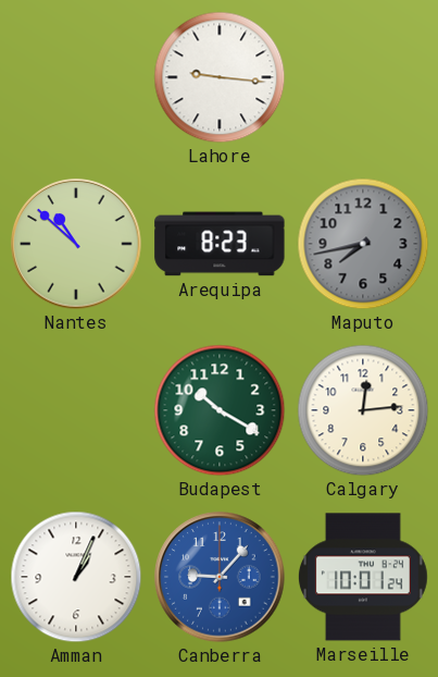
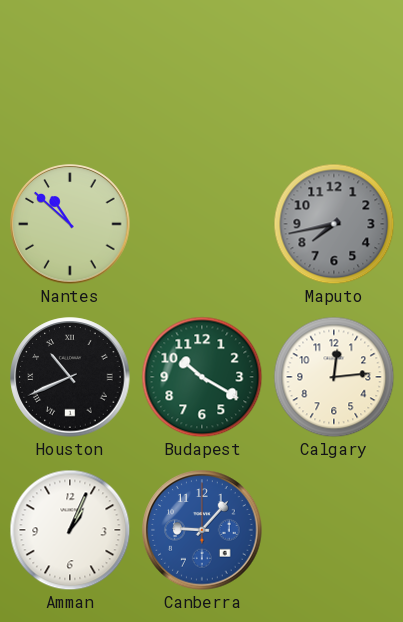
Lahore: 9:16 -> none
Arequipa: 8:23 -> none
Houston: none -> 10:41
Marseille: 10:01 -> none
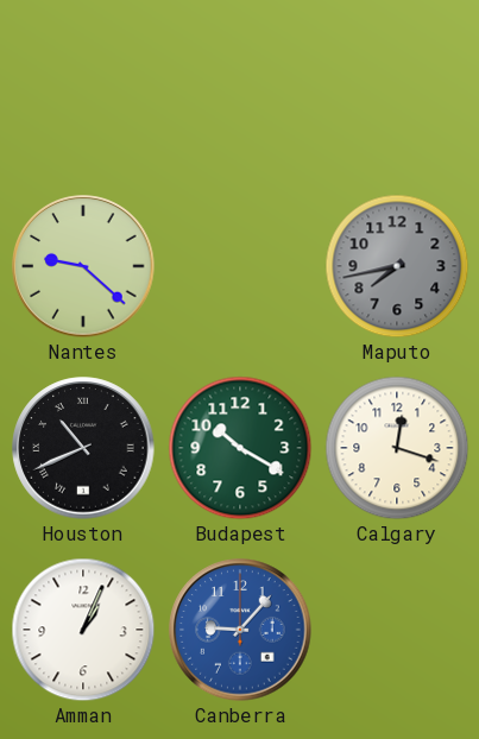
Nantes: 10:52 -> 9:22
Calgary: 12:14 -> 12:18
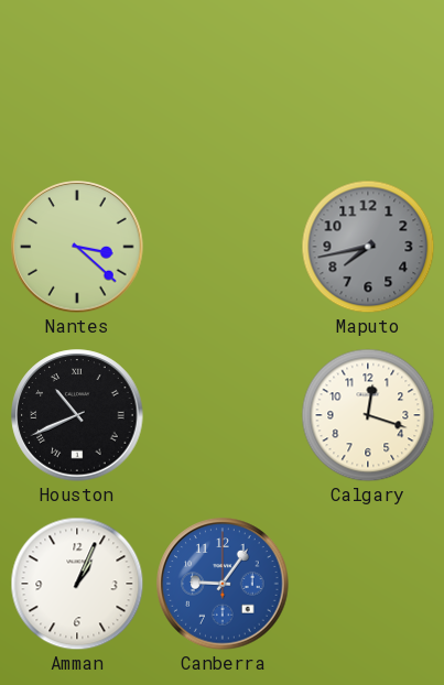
Nantes: 9:22 -> 3:22
Budapest: 10:20 -> none
Canberra: 9:07 -> 9:06
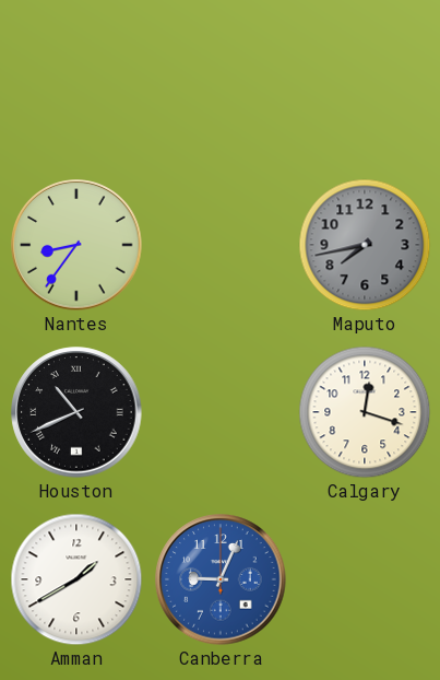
Nantes: 3:22 -> 8:36
Amman: 1:04 -> 1:40
Canberra: 9:06 -> 9:04
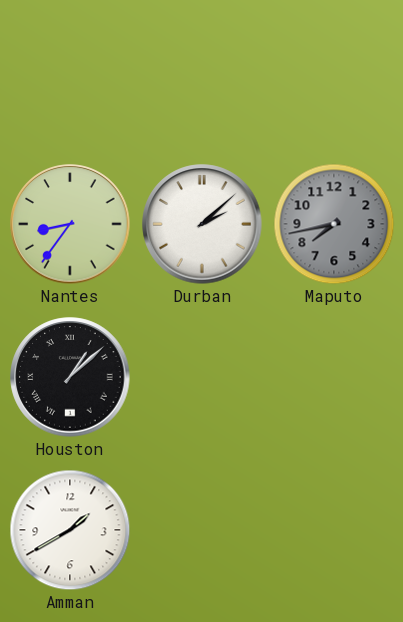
Durban: none -> 2:08
Houston: 10:41 -> 1:08
Calgary: 12:18 -> none
Canberra: 9:04 -> none
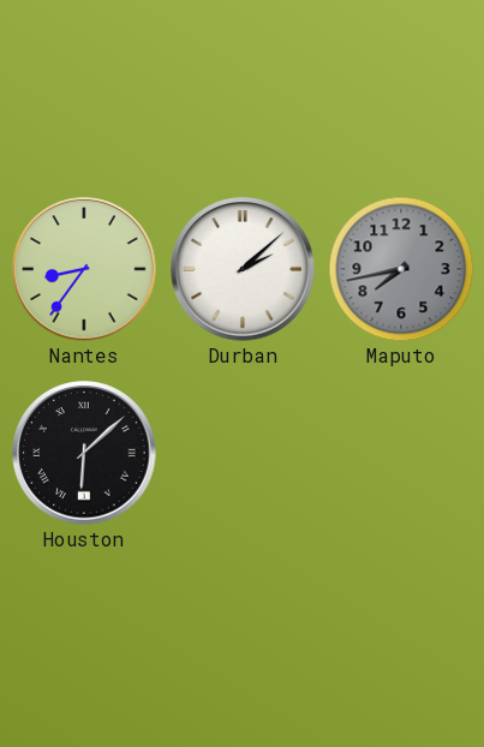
Houston: 1:08 -> 6:08
Amman: 1:40 -> none
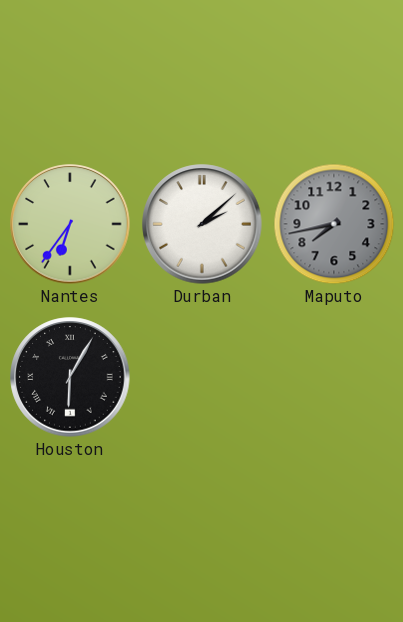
Nantes: 8:36 -> 6:36
Houston: 6:08 -> 6:05
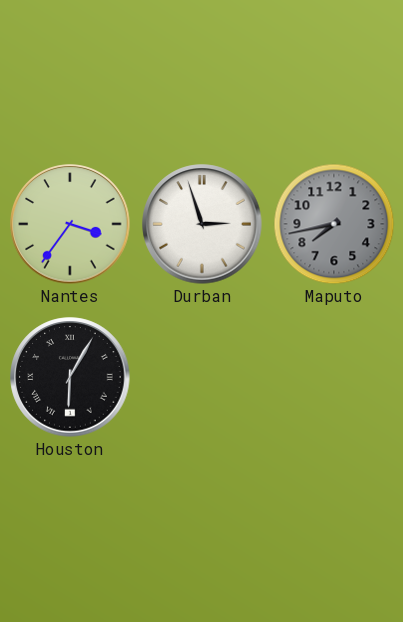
Nantes: 6:36 -> 3:36
Durban: 2:08 -> 2:57
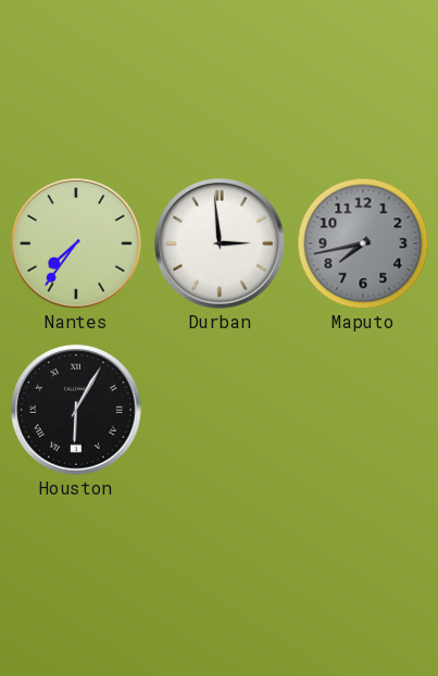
Nantes: 3:36 -> 7:36
Durban: 2:57 -> 2:59
